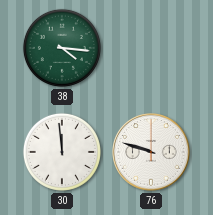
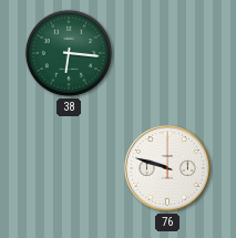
38: 4:16 -> 6:16
30: 11:59 -> none
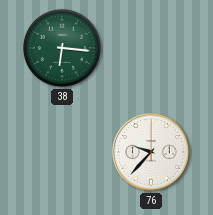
76: 9:48 -> 9:37
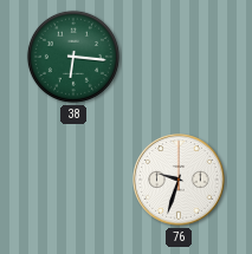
76: 9:37 -> 9:33
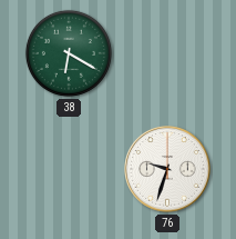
38: 6:16 -> 6:20
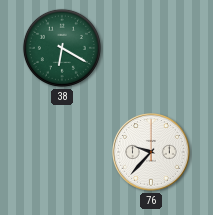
76: 9:33 -> 9:37
